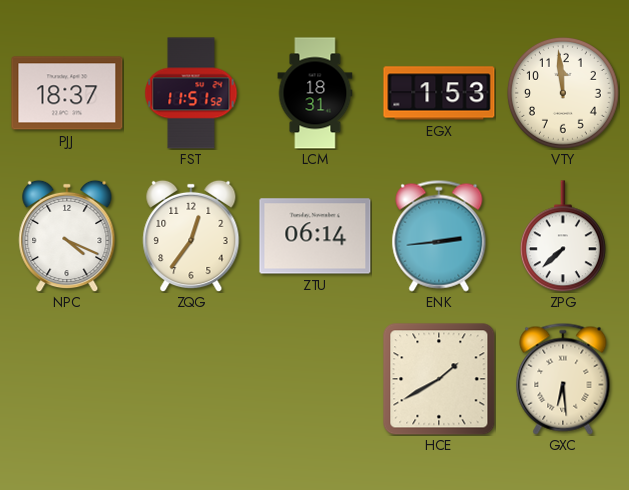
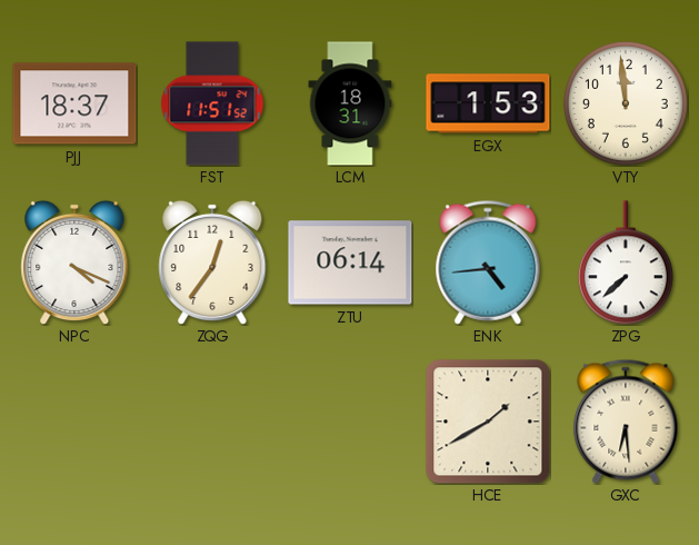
ENK: 2:44 -> 4:44
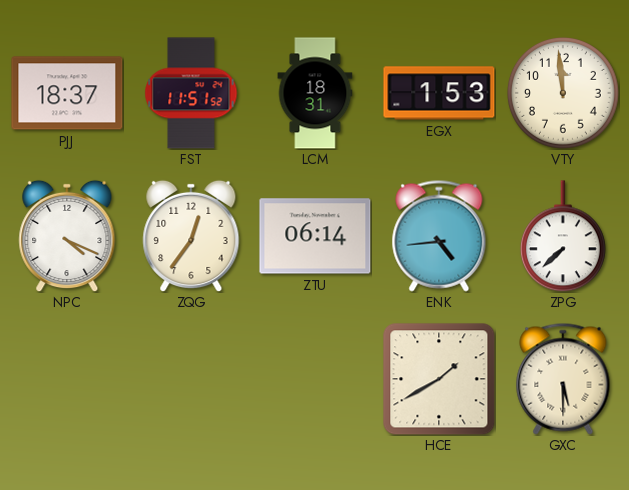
GXC: 6:29 -> 5:30
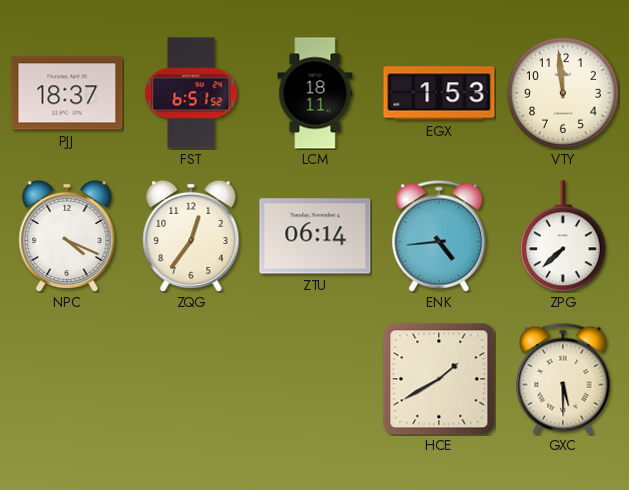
FST: 11:51 -> 6:51
LCM: 18:31 -> 18:11
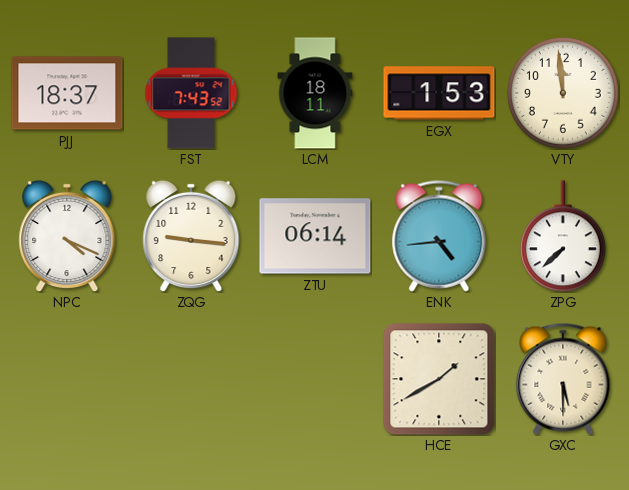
FST: 6:51 -> 7:43
ZQG: 12:36 -> 9:16
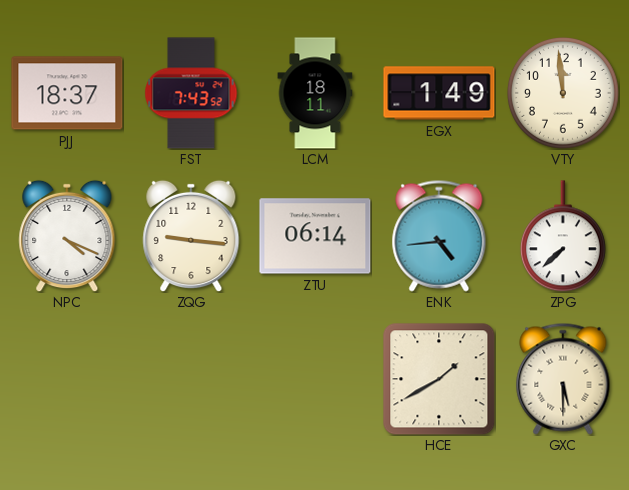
EGX: 1:53 -> 1:49
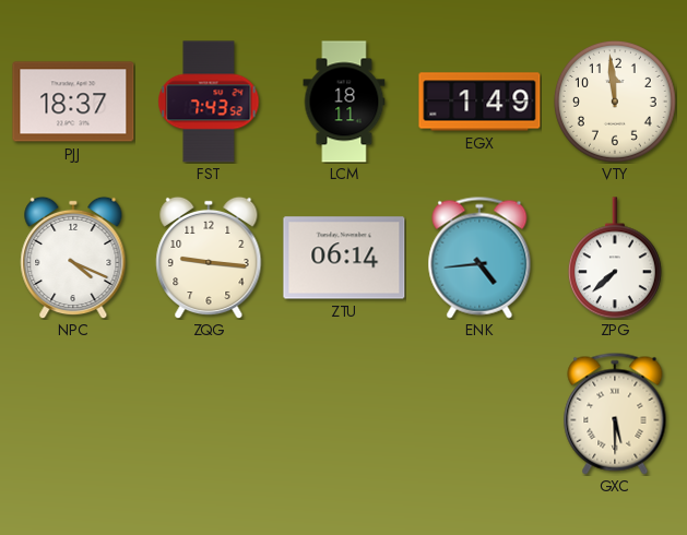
HCE: 1:40 -> none
